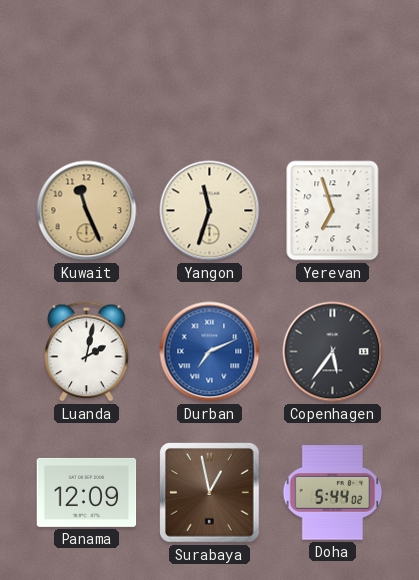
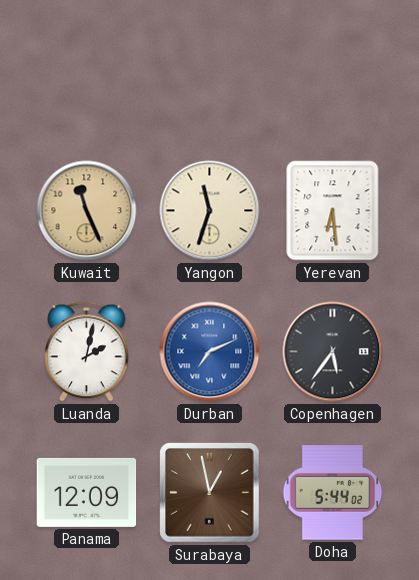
Yerevan: 6:57 -> 6:29
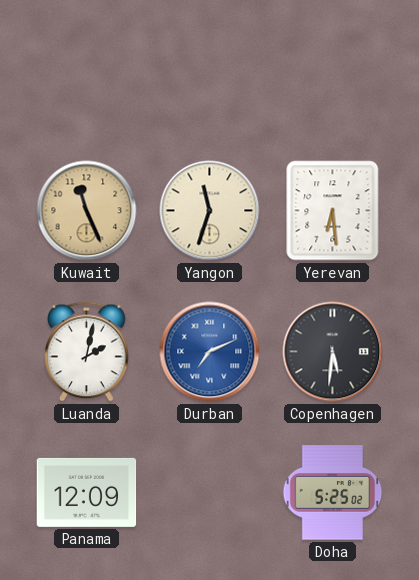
Copenhagen: 5:36 -> 5:31
Surabaya: 12:58 -> none
Doha: 5:44 -> 5:25
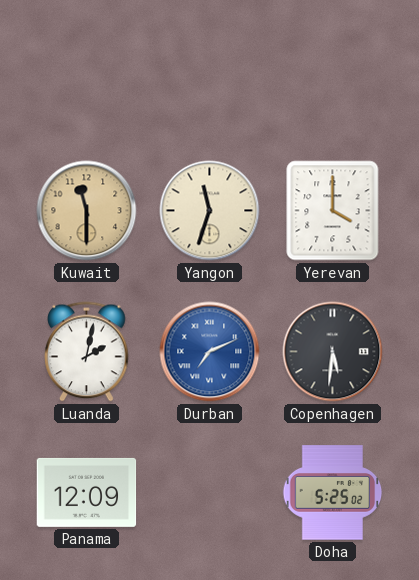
Kuwait: 11:26 -> 11:30
Yerevan: 6:29 -> 4:00
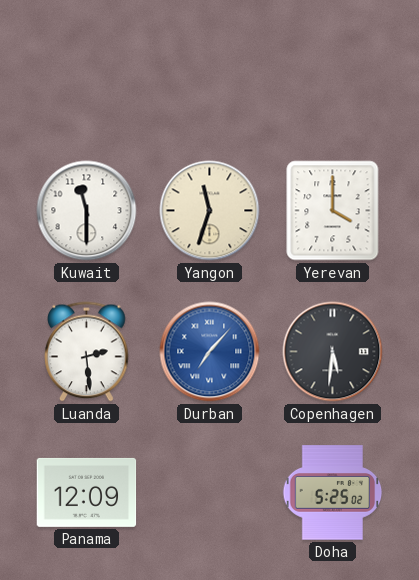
Kuwait dial: champagne -> white
Luanda: 2:02 -> 2:29
Durban: 7:11 -> 7:07
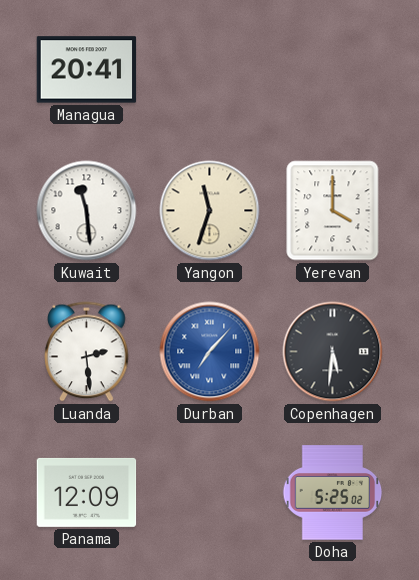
Managua: none -> 20:41
Kuwait: 11:30 -> 11:29
